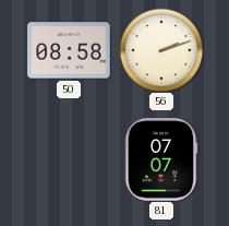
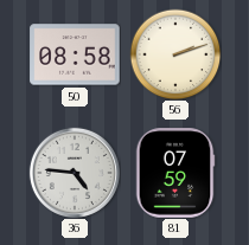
36: none -> 4:46
81: 07:07 -> 07:59
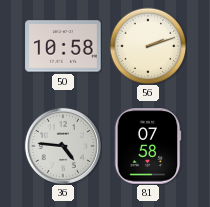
50: 08:58 -> 10:58
81: 07:59 -> 07:58
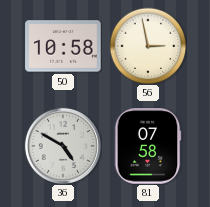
56: 2:12 -> 2:58
36: 4:46 -> 4:50
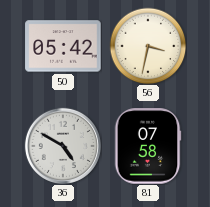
50: 10:58 -> 05:42
56: 2:58 -> 3:32
